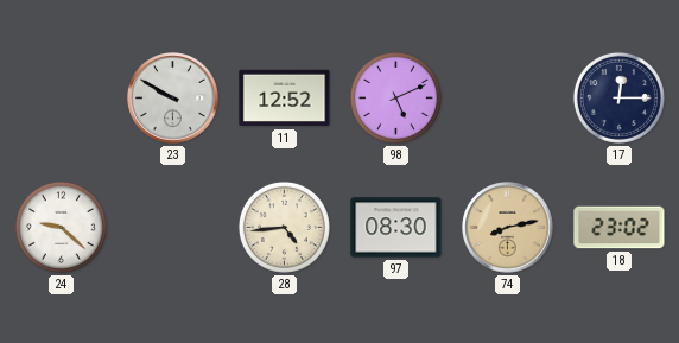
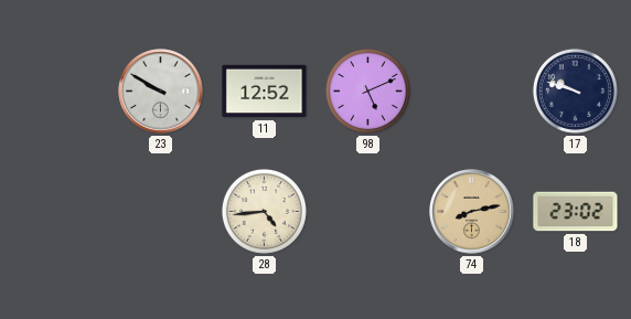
17: 12:15 -> 9:48
24: 9:22 -> none
97: 08:30 -> none
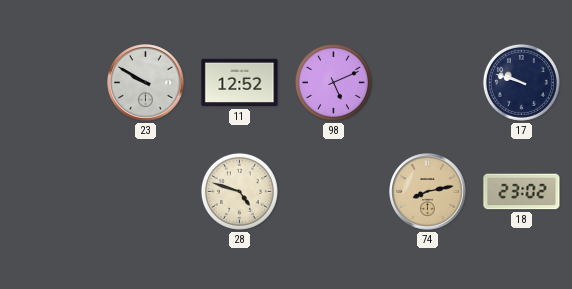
28: 4:44 -> 4:48
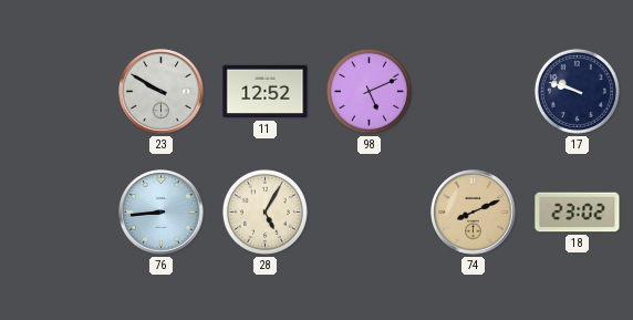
76: none -> 8:44
28: 4:48 -> 5:05
74: 8:13 -> 8:11
